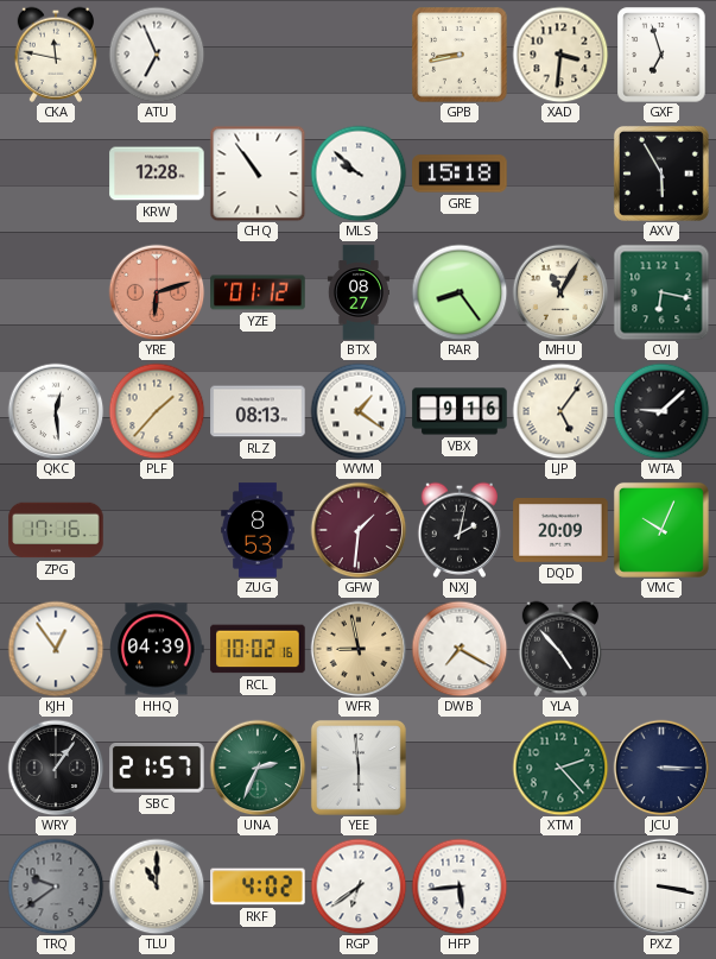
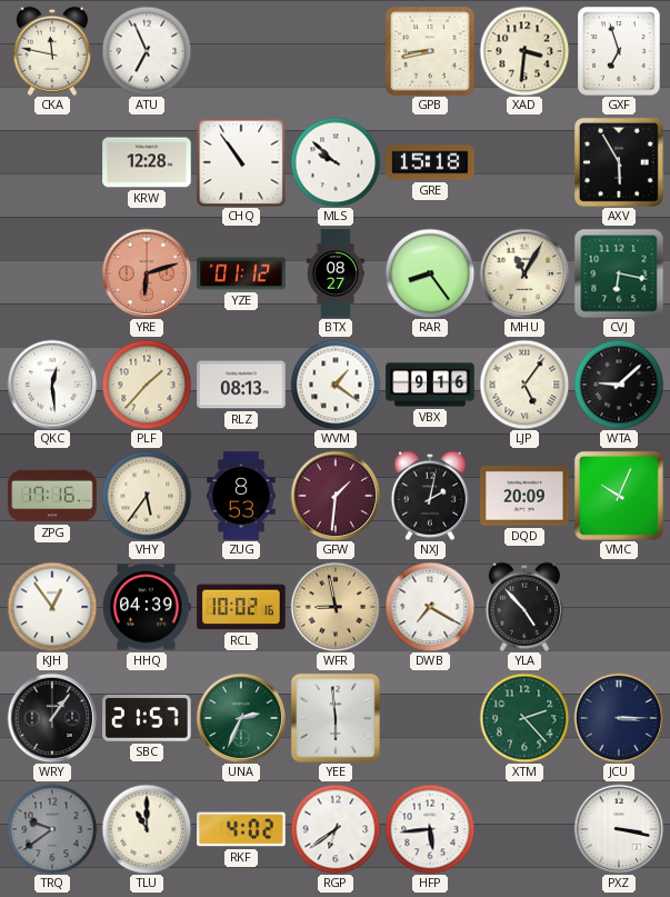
VHY: none -> 5:36
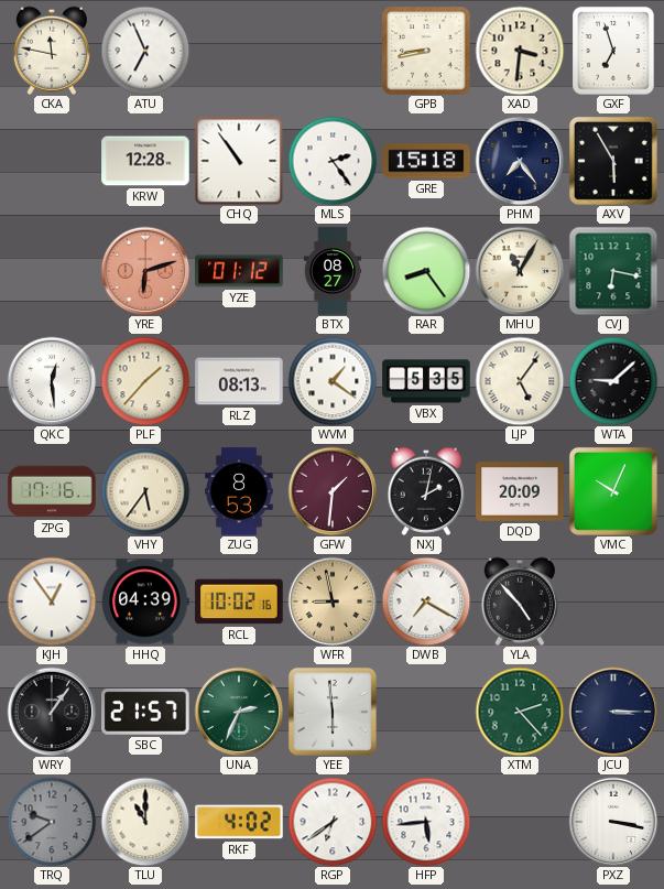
MLS: 9:52 -> 2:24
PHM: none -> 7:24
VBX: 9:16 -> 5:35
